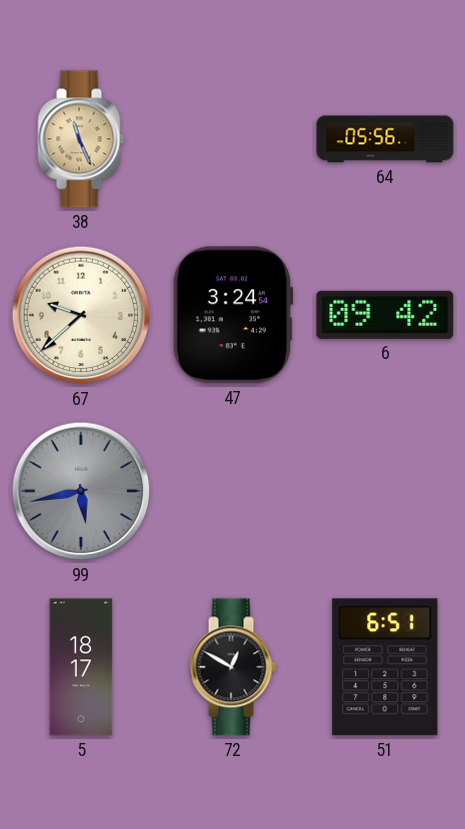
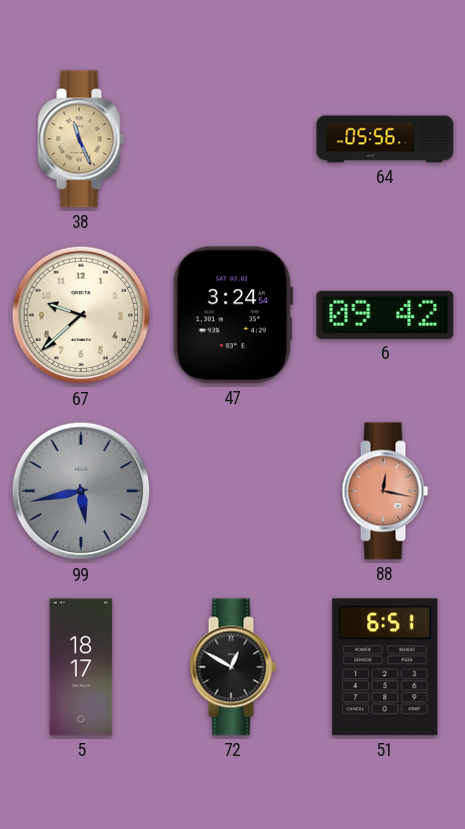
88: none -> 12:17
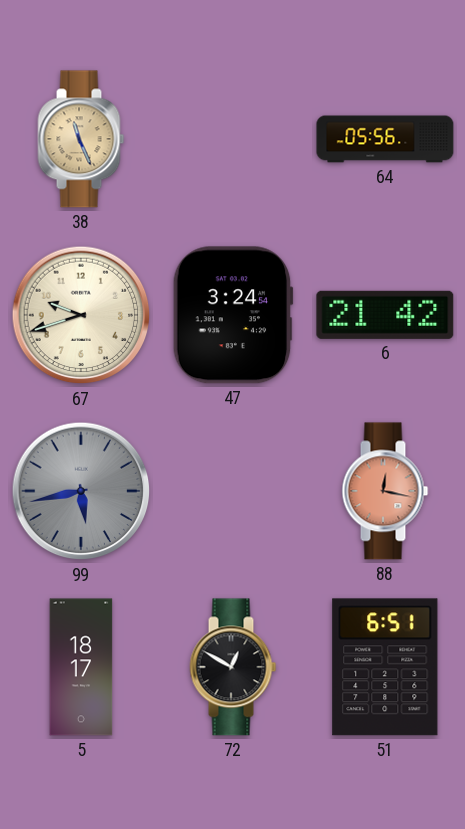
67: 9:38 -> 9:42
6: 09:42 -> 21:42
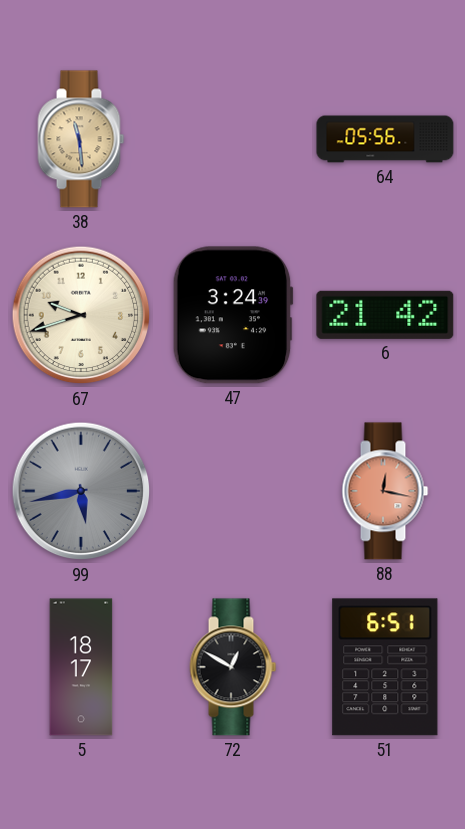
38: 11:26 -> 11:29
47: 3:24:54 -> 3:24:39
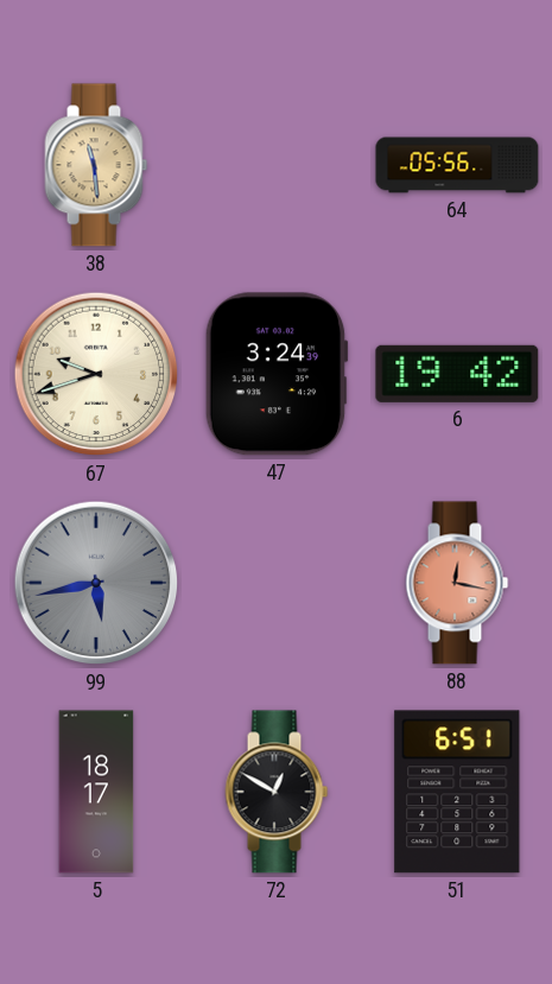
6: 21:42 -> 19:42
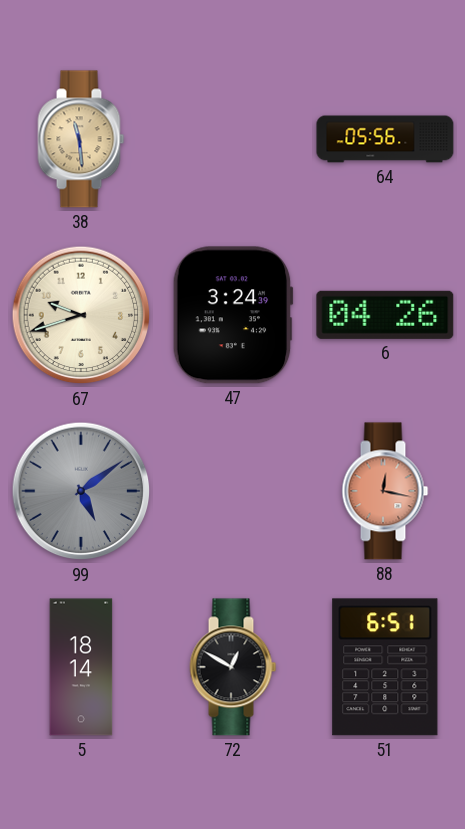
6: 19:42 -> 04:26
99: 5:43 -> 5:09
5: 18:17 -> 18:14
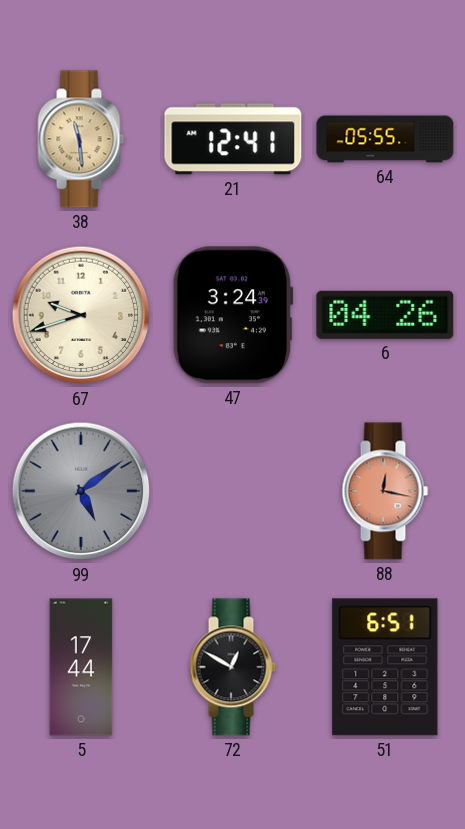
21: none -> 12:41
64: 05:56 -> 05:55
5: 18:14 -> 17:44
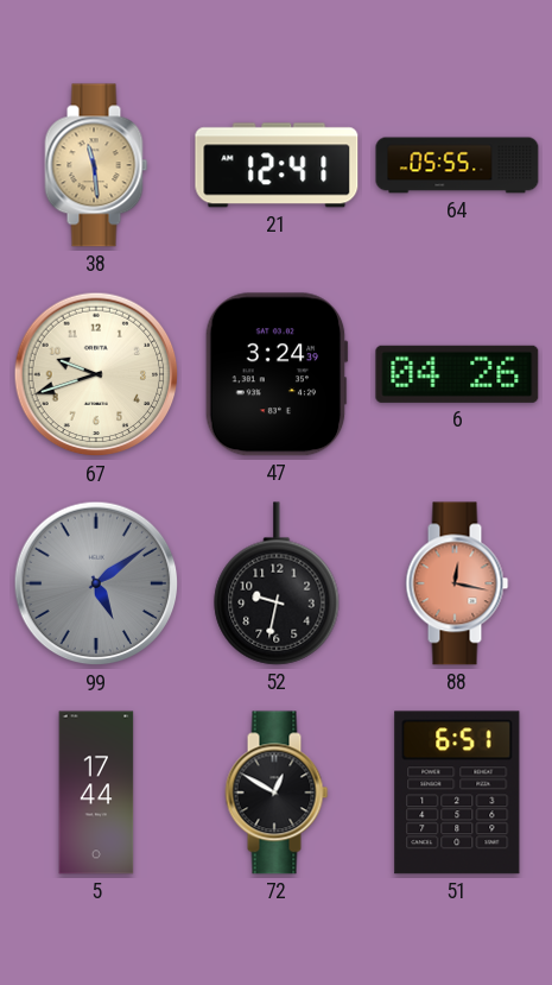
52: none -> 9:32
